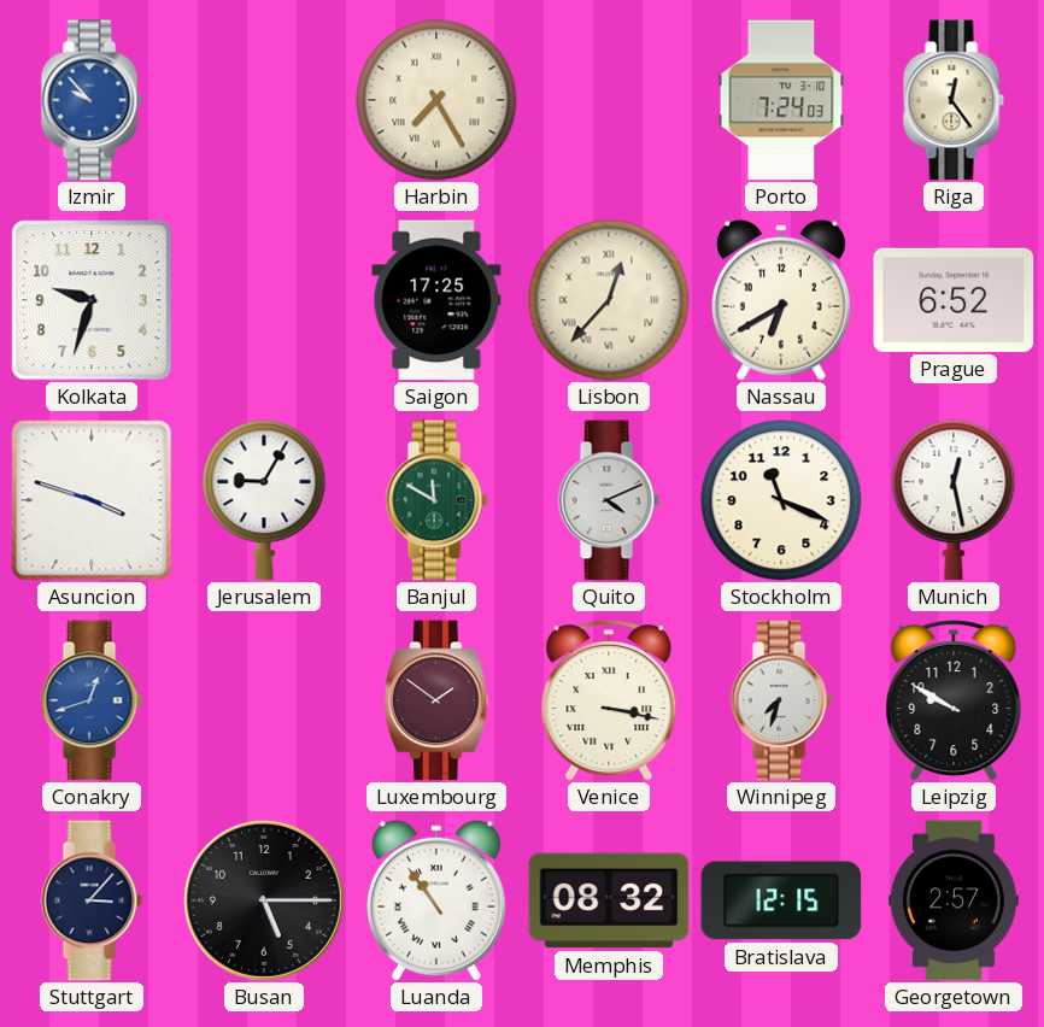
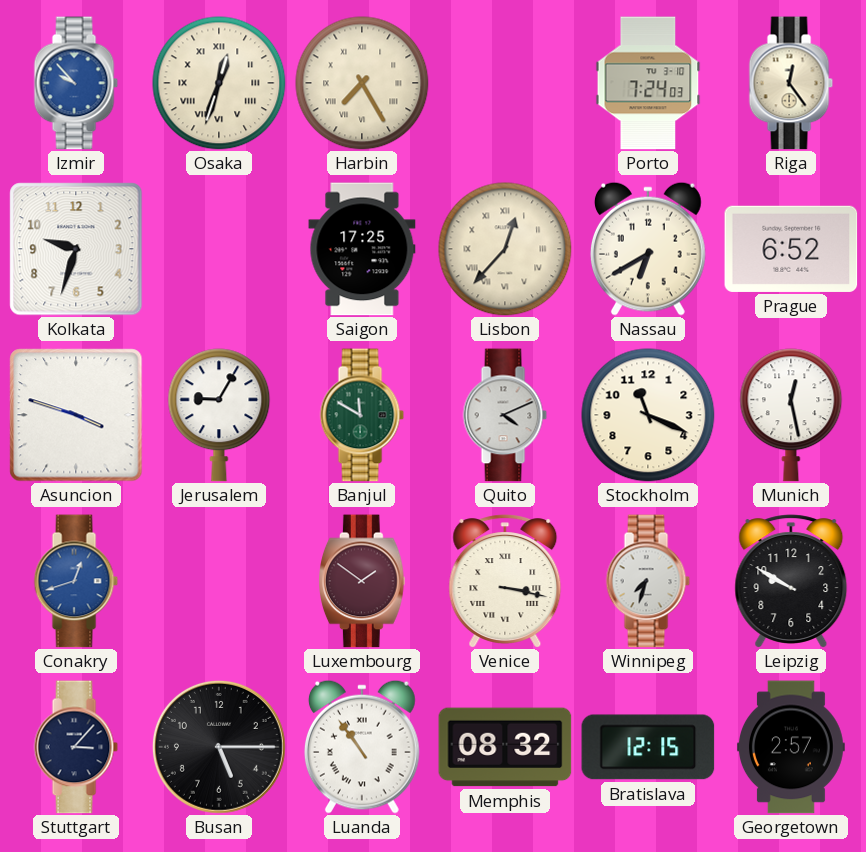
Osaka: none -> 12:33
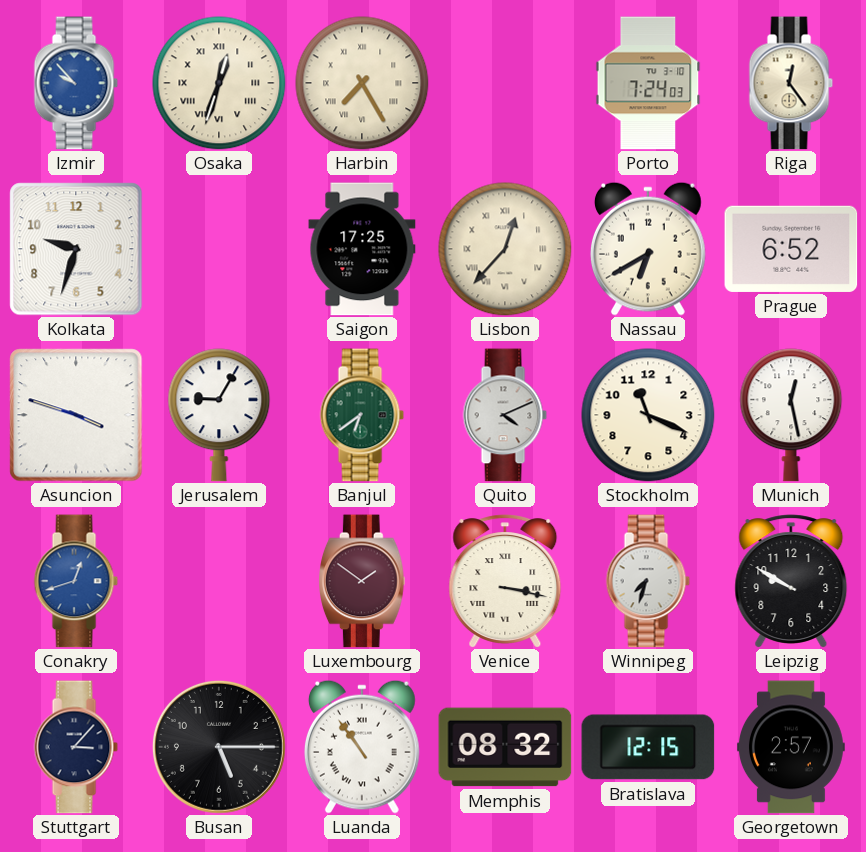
Banjul: 11:50 -> 6:39
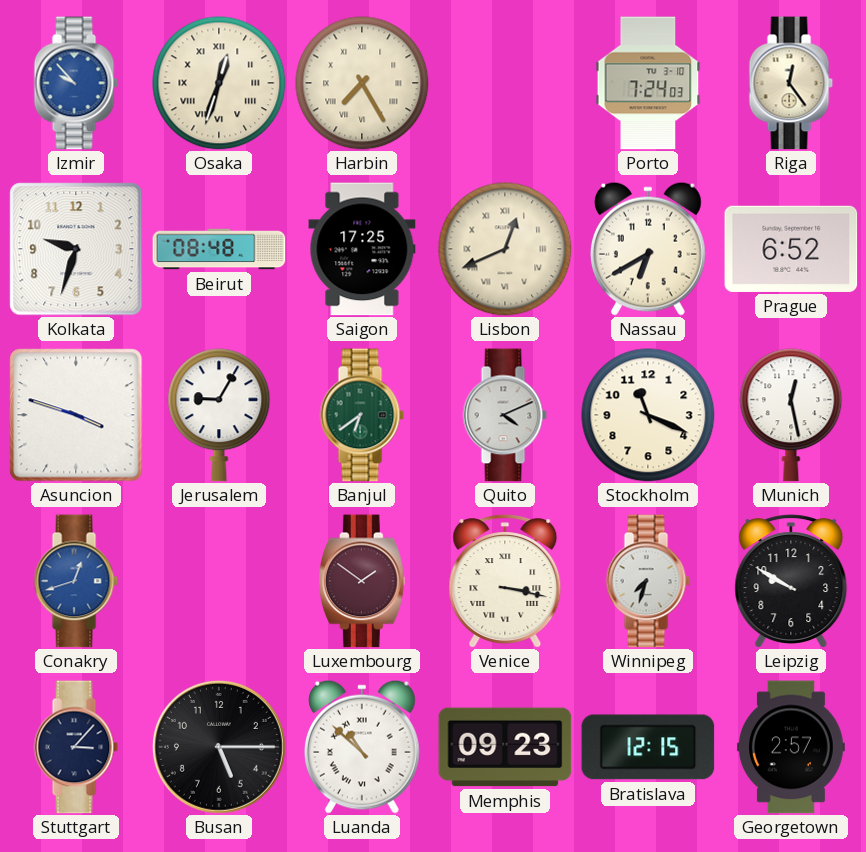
Beirut: none -> 08:48
Lisbon: 12:37 -> 12:41
Luanda: 10:54 -> 10:52
Memphis: 08:32 -> 09:23
